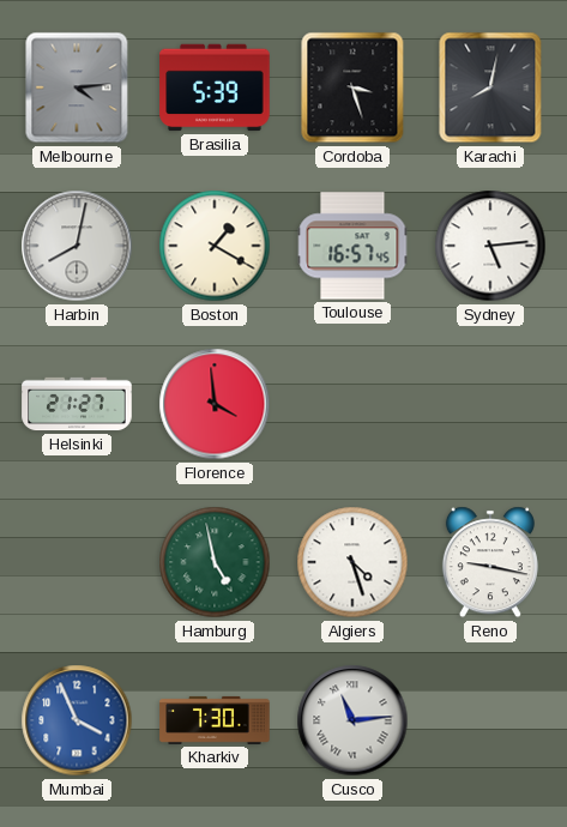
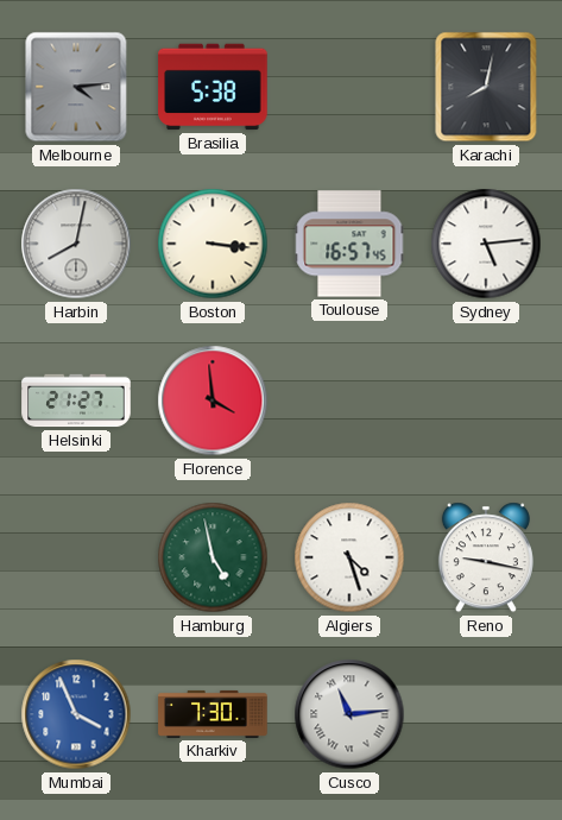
Brasilia: 5:39 -> 5:38
Cordoba: 3:27 -> none
Boston: 1:20 -> 3:16
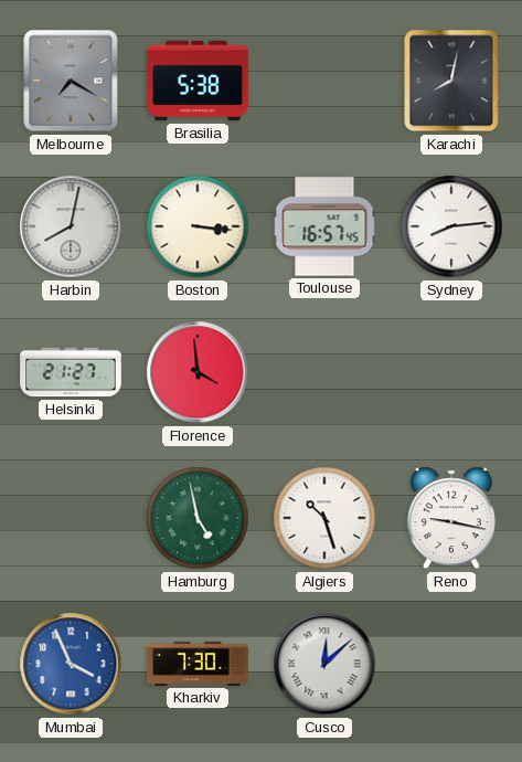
Melbourne: 4:14 -> 7:20
Sydney: 5:14 -> 8:14
Algiers: 4:27 -> 10:27
Cusco: 11:14 -> 12:08
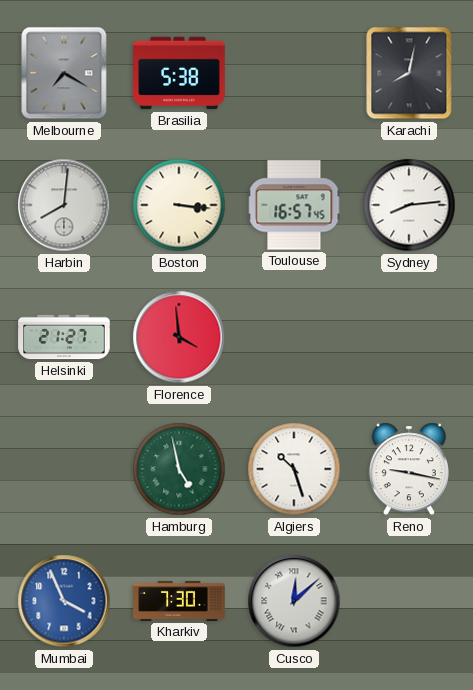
Harbin: 8:02 -> 8:01
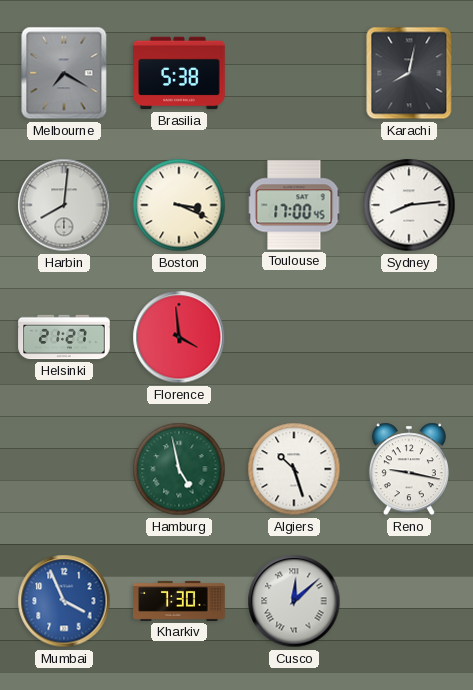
Boston: 3:16 -> 3:19
Toulouse: 16:57 -> 17:00
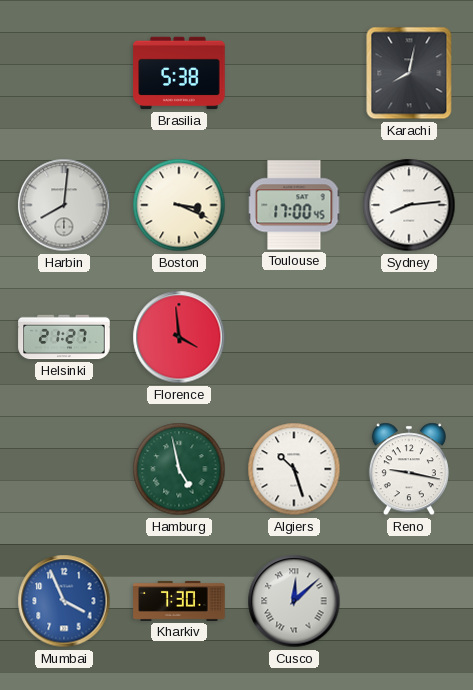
Melbourne: 7:20 -> none
